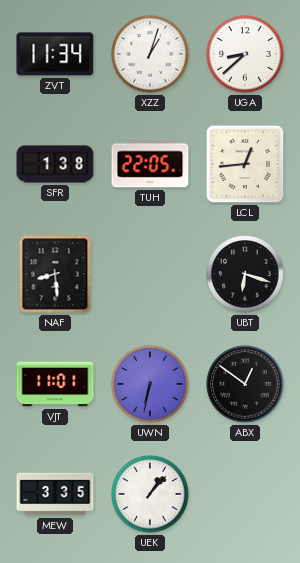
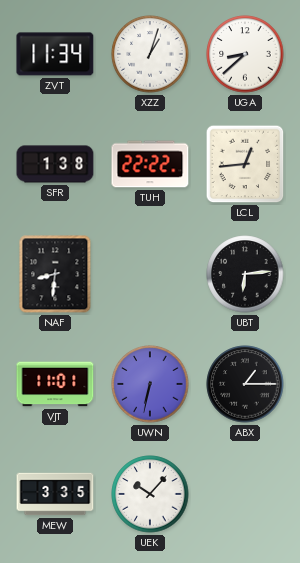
TUH: 22:05 -> 22:22
NAF: 8:29 -> 8:31
UBT: 6:18 -> 6:14
ABX: 12:51 -> 1:15
UEK: 1:07 -> 10:07
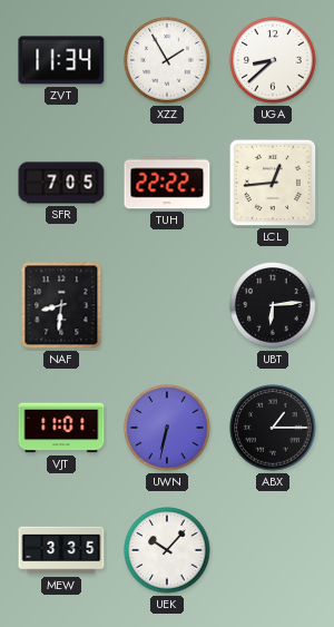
XZZ: 1:03 -> 1:55
SFR: 1:38 -> 7:05
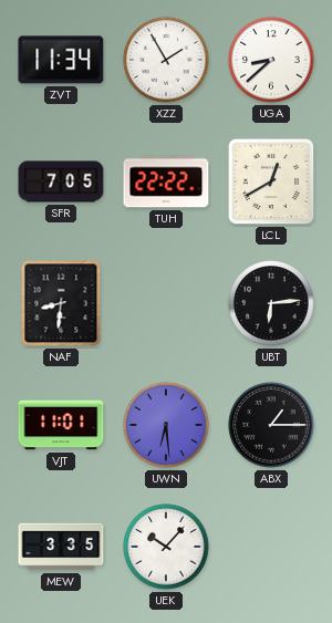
LCL: 12:44 -> 12:40
UWN: 6:32 -> 6:29
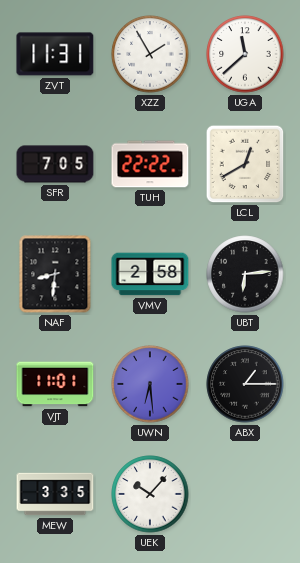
ZVT: 11:34 -> 11:31
UGA: 8:38 -> 11:38
VMV: none -> 2:58
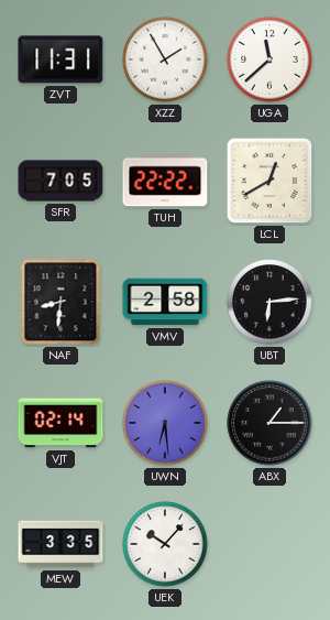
VJT: 11:01 -> 02:14
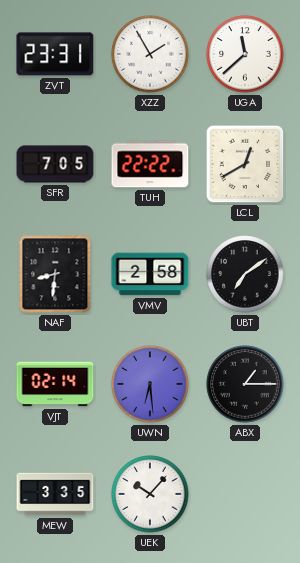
ZVT: 11:31 -> 23:31
UBT: 6:14 -> 7:09
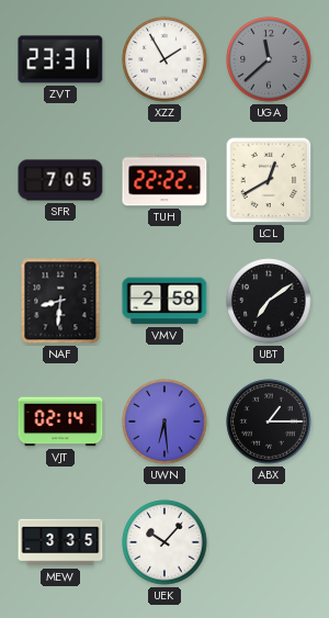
UGA dial: white -> grey
